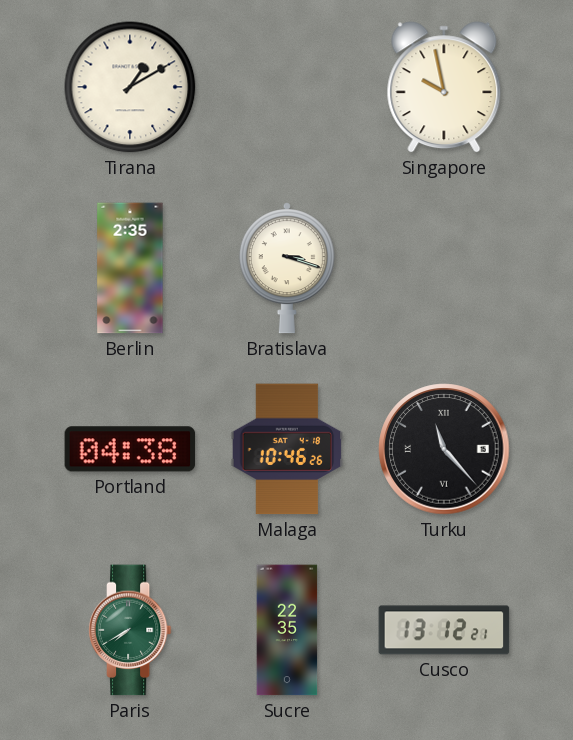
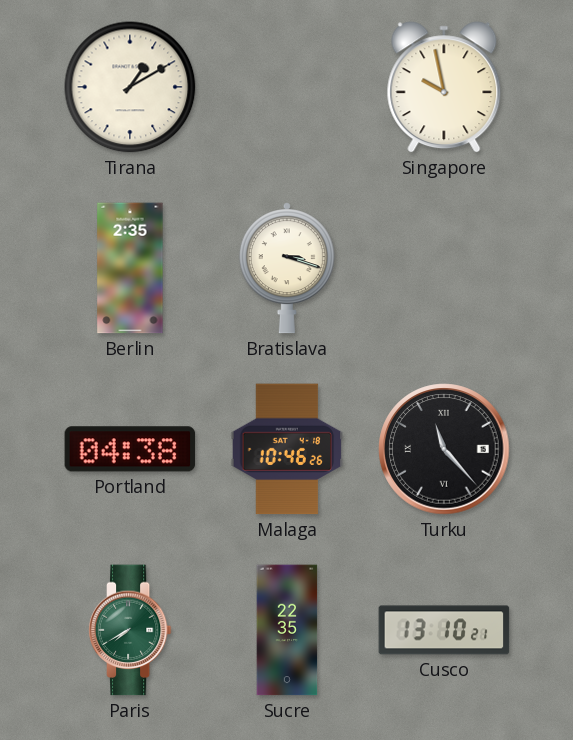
Cusco: 13:12 -> 13:10
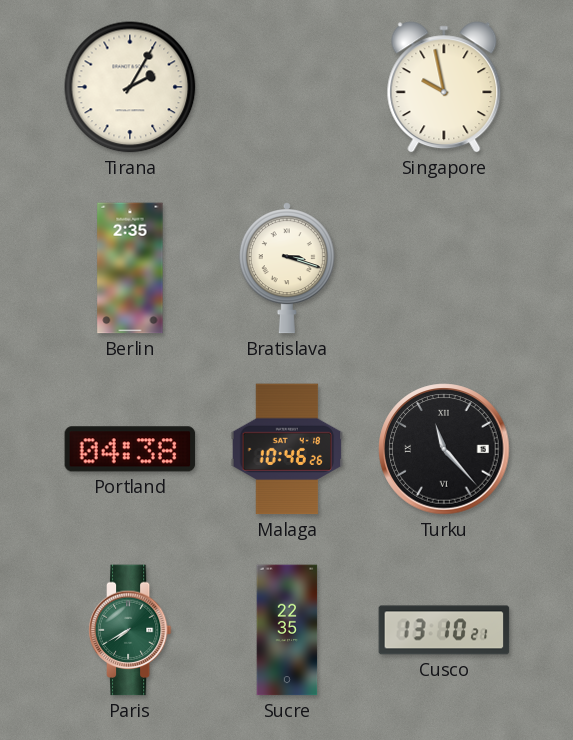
Tirana: 1:10 -> 2:05
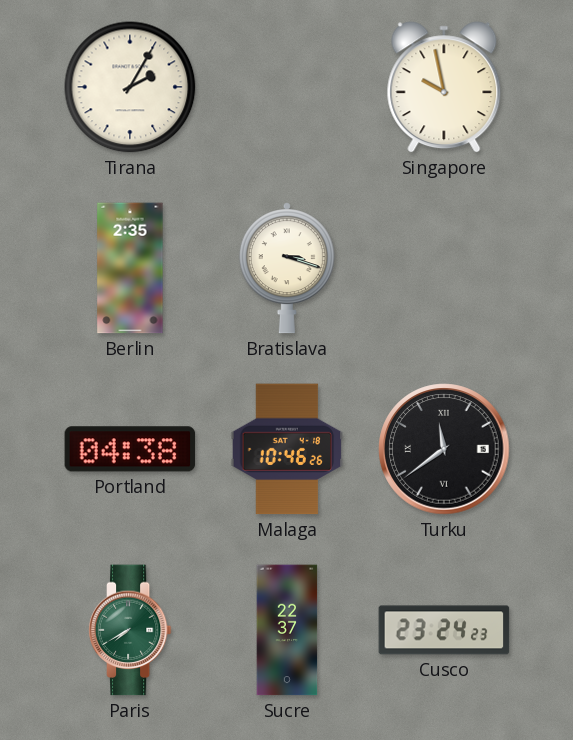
Turku: 11:23 -> 11:39
Sucre: 22:35 -> 22:37
Cusco: 13:10 -> 23:24
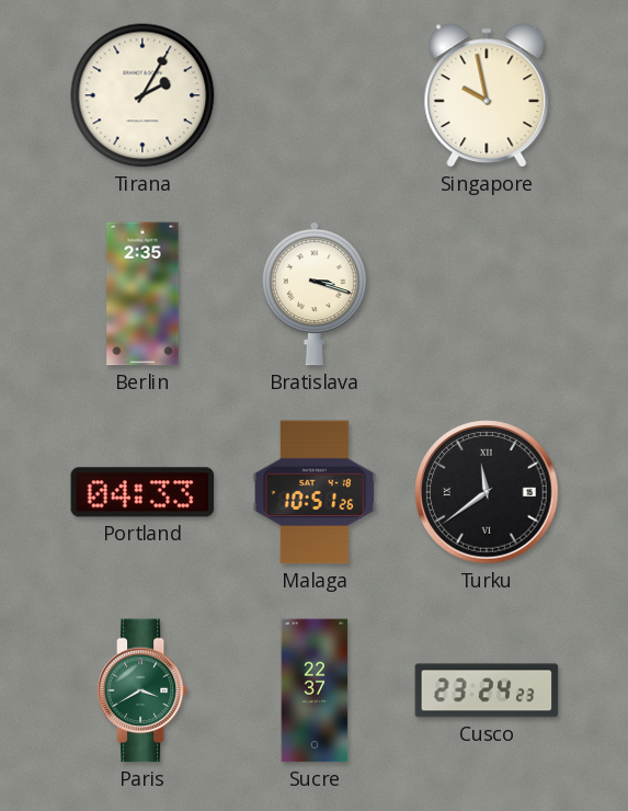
Portland: 04:38 -> 04:33
Malaga: 10:46 -> 10:51
Paris: 7:40 -> 3:40
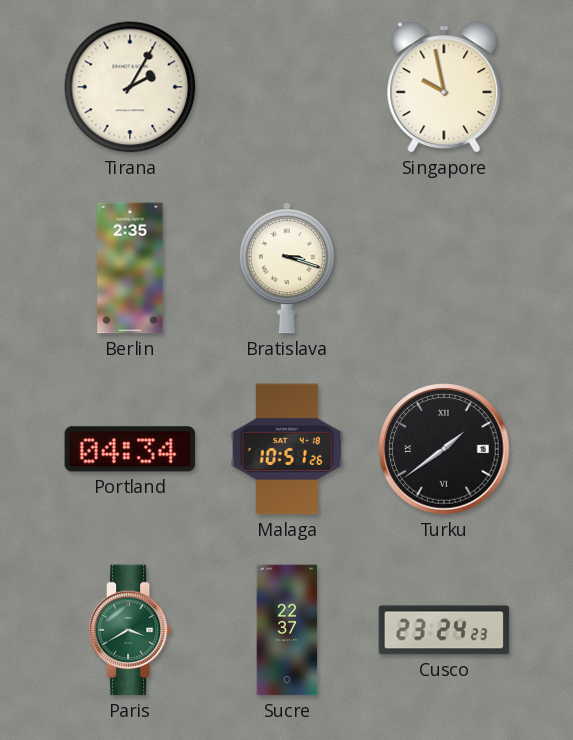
Portland: 04:33 -> 04:34
Turku: 11:39 -> 1:39
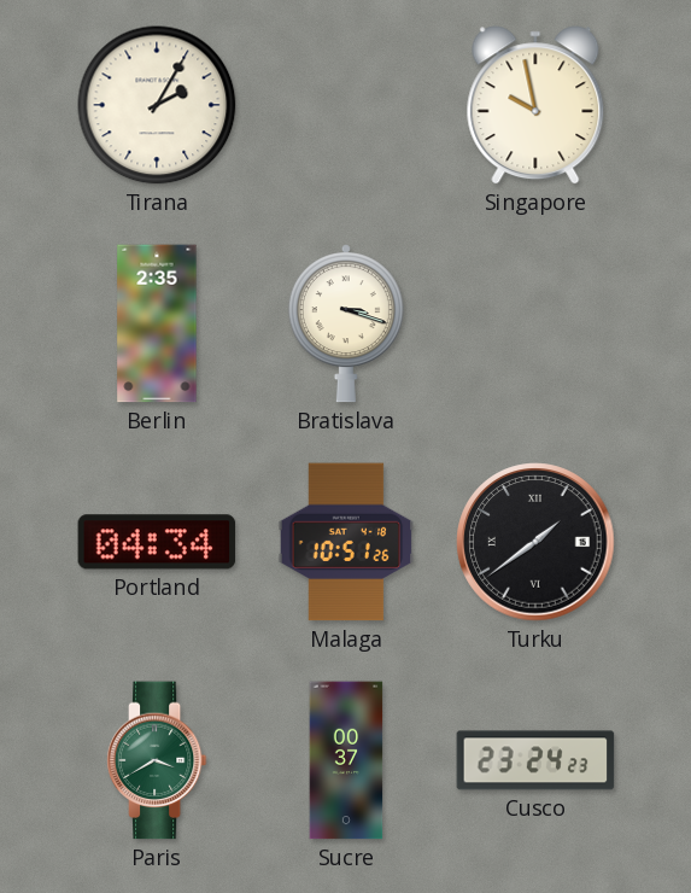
Sucre: 22:37 -> 00:37
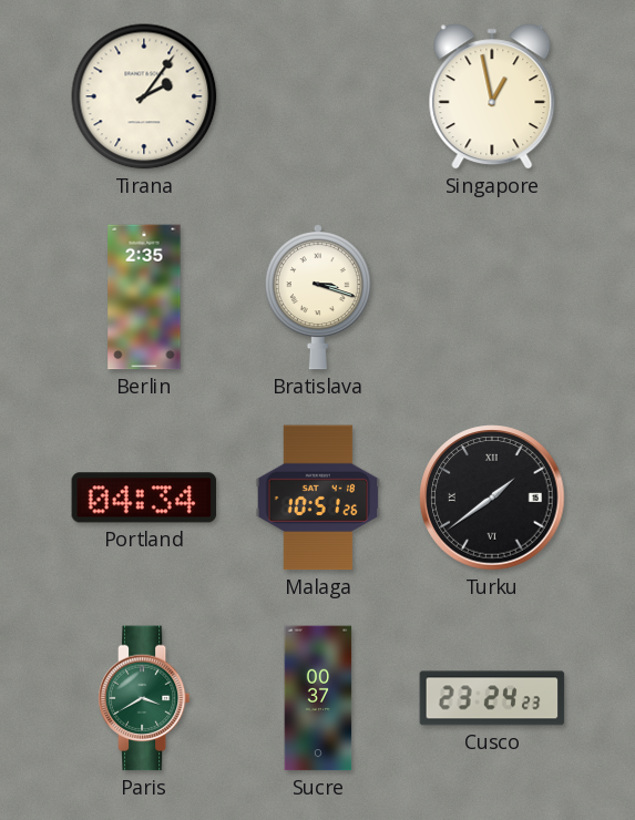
Tirana: 2:05 -> 2:06
Singapore: 9:58 -> 12:58
